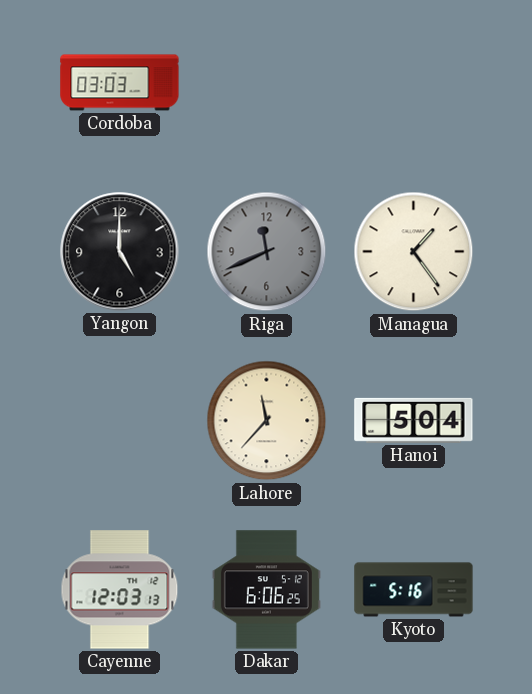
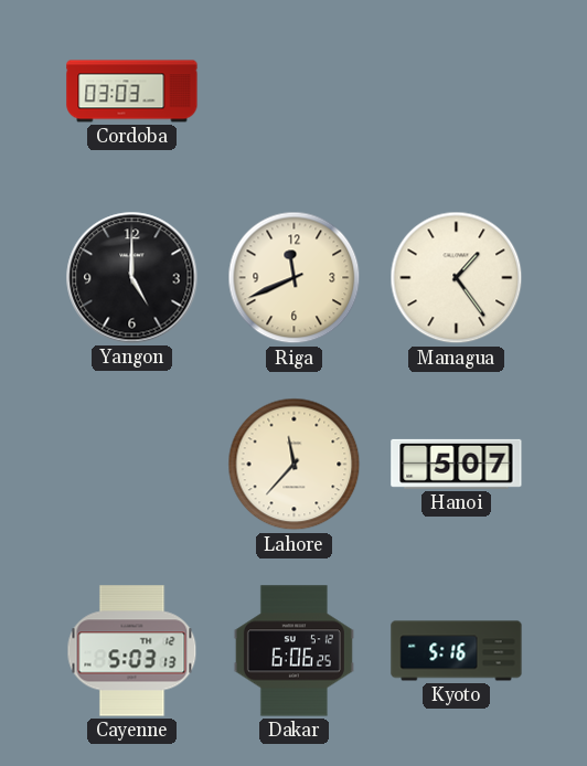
Riga dial: grey -> cream
Hanoi: 5:04 -> 5:07
Cayenne: 12:03 -> 5:03
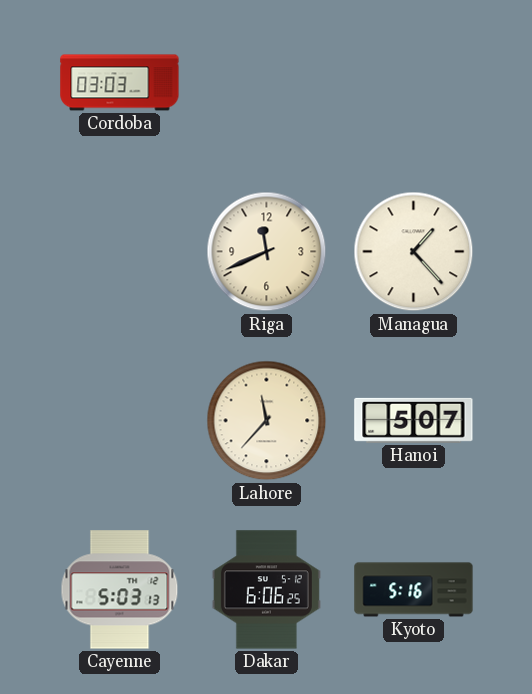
Yangon: 5:00 -> none
Managua: 1:24 -> 1:23
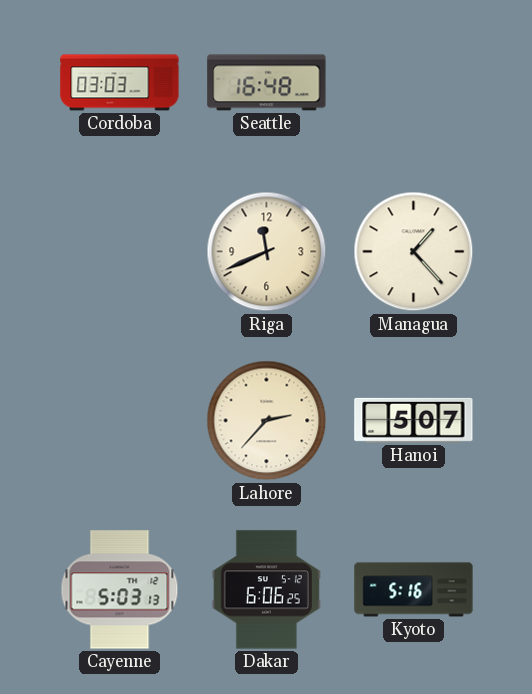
Seattle: none -> 16:48
Lahore: 11:37 -> 2:37
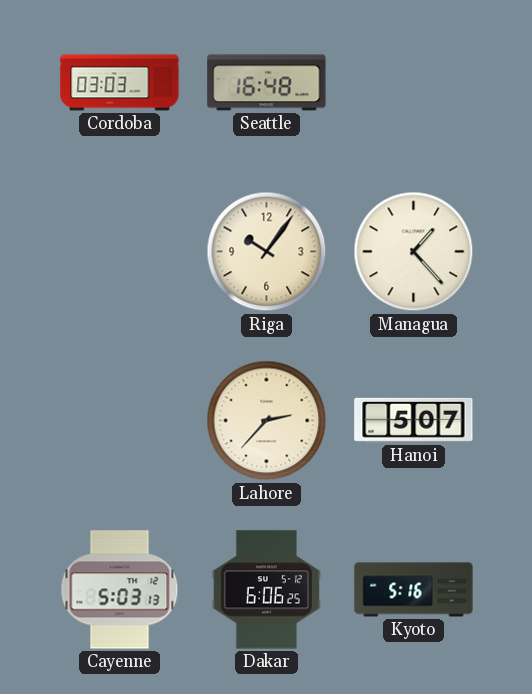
Riga: 11:41 -> 10:06
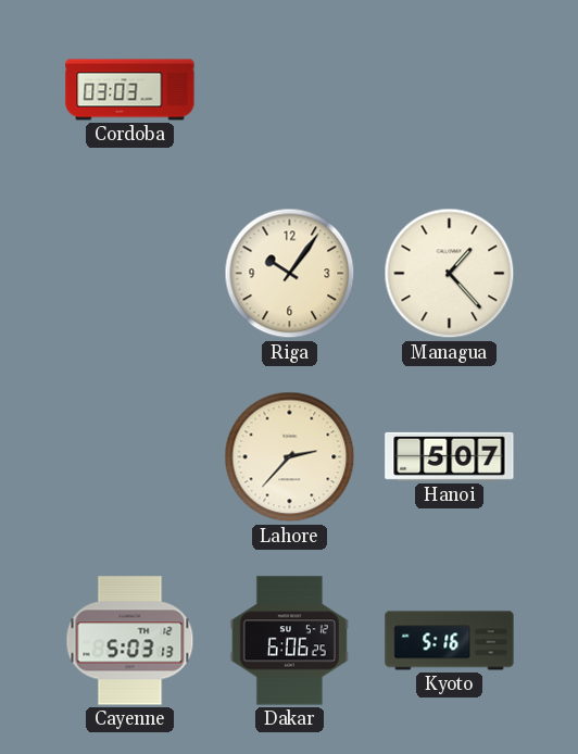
Seattle: 16:48 -> none
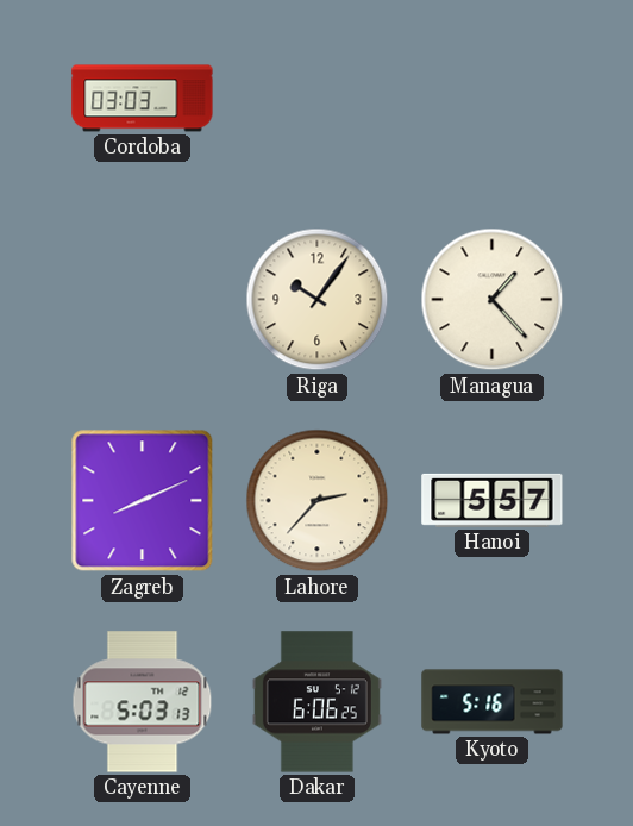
Zagreb: none -> 8:11
Hanoi: 5:07 -> 5:57
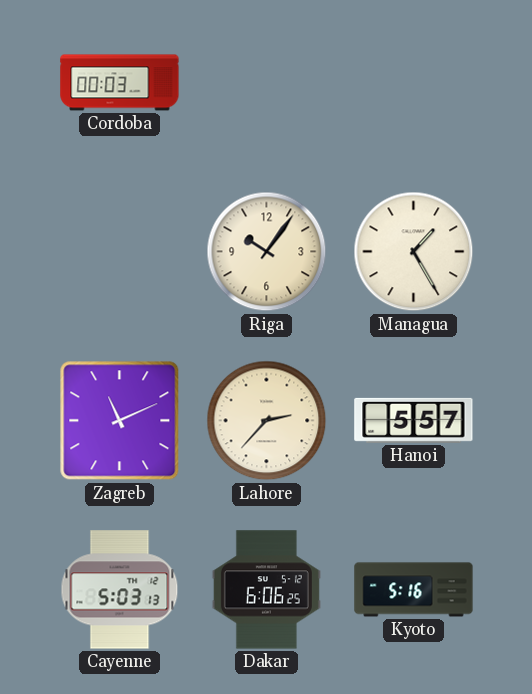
Cordoba: 03:03 -> 00:03
Managua: 1:23 -> 1:25
Zagreb: 8:11 -> 11:11
